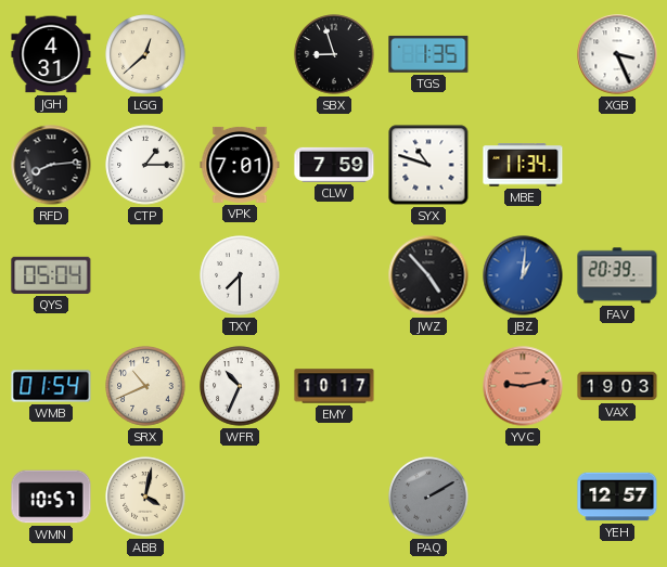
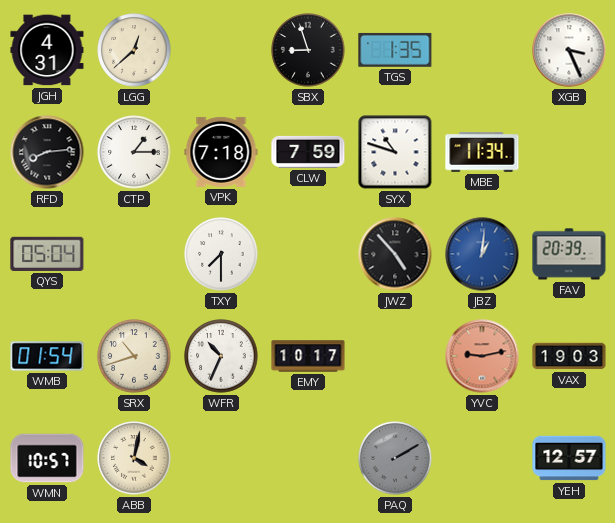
VPK: 7:01 -> 7:18
SRX: 10:41 -> 10:42
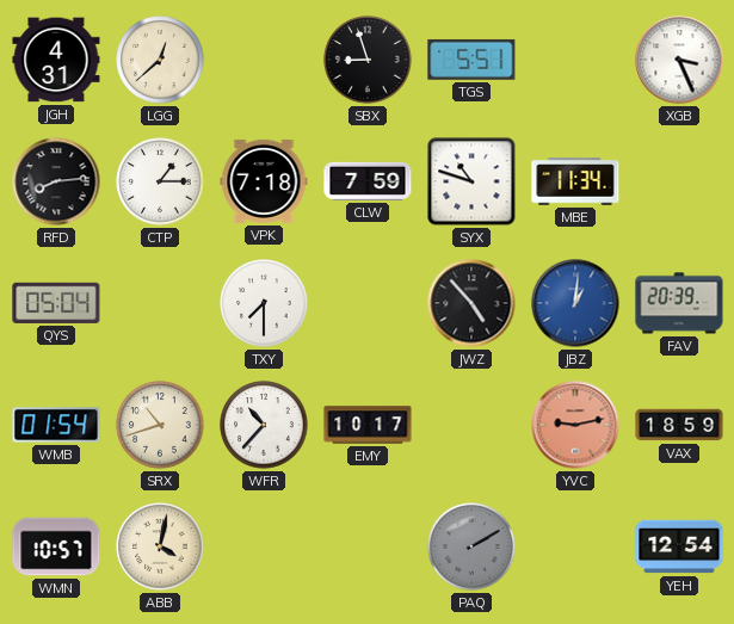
TGS: 1:35 -> 5:51
WFR: 10:34 -> 10:37
VAX: 19:03 -> 18:59
YEH: 12:57 -> 12:54
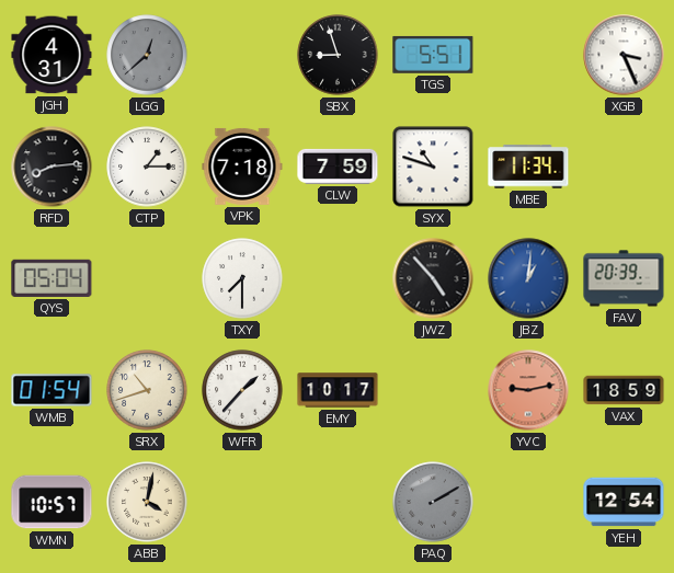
LGG dial: cream -> grey
WFR: 10:37 -> 1:37
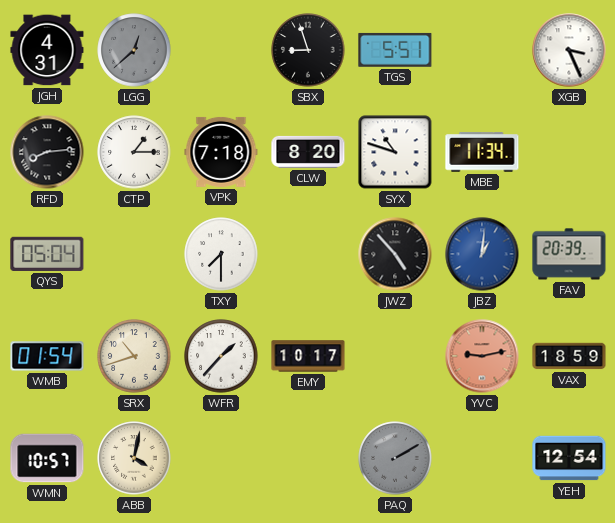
CLW: 7:59 -> 8:20
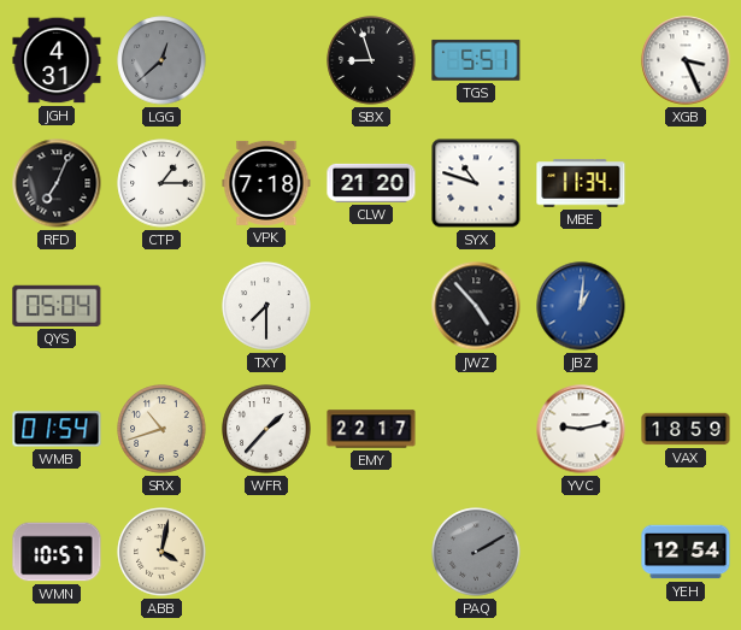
RFD: 8:14 -> 7:04
CLW: 8:20 -> 21:20
FAV: 20:39 -> none
EMY: 10:17 -> 22:17
YVC dial: salmon -> white
